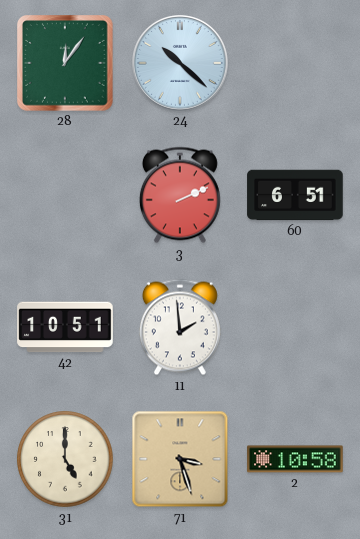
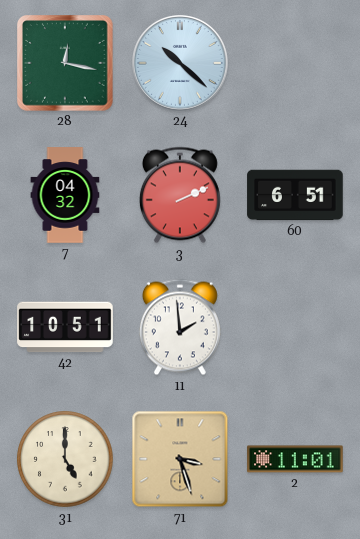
28: 12:06 -> 12:17
7: none -> 04:32
2: 10:58 -> 11:01
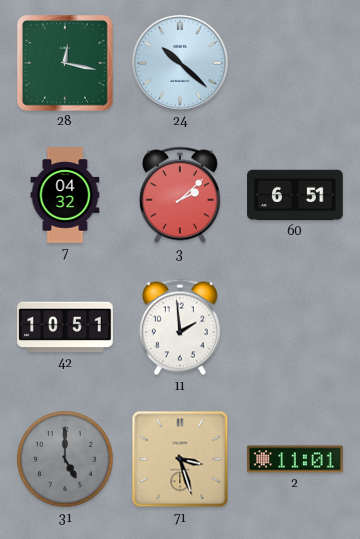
3: 2:11 -> 2:08
31 dial: cream -> grey
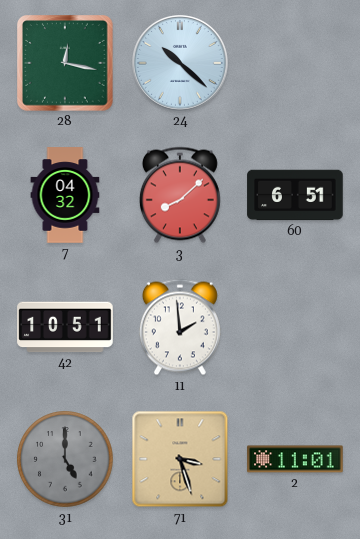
3: 2:08 -> 8:08
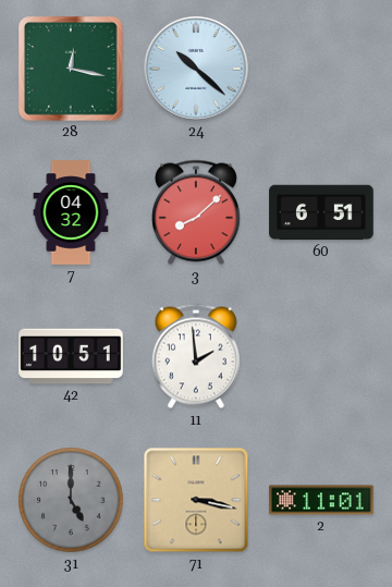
71: 3:27 -> 3:17
